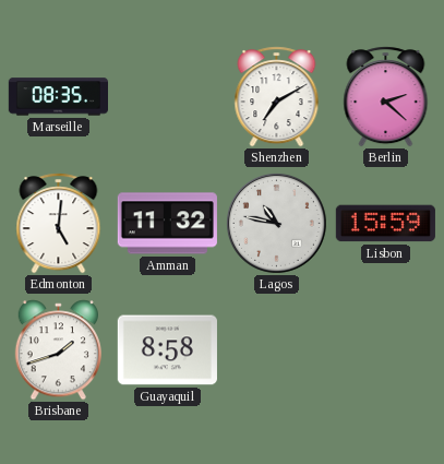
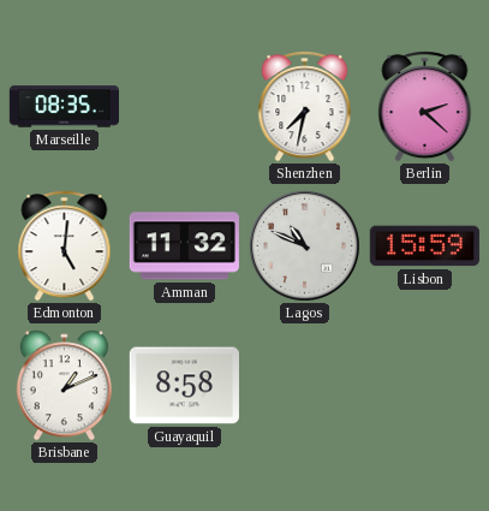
Shenzhen: 7:10 -> 7:32
Lagos: 10:47 -> 10:49
Brisbane: 1:42 -> 1:11
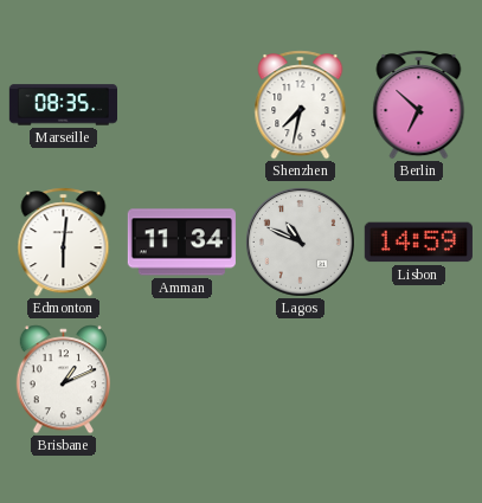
Berlin: 2:22 -> 6:52
Edmonton: 5:01 -> 6:01
Amman: 11:32 -> 11:34
Lisbon: 15:59 -> 14:59
Guayaquil: 8:58 -> none
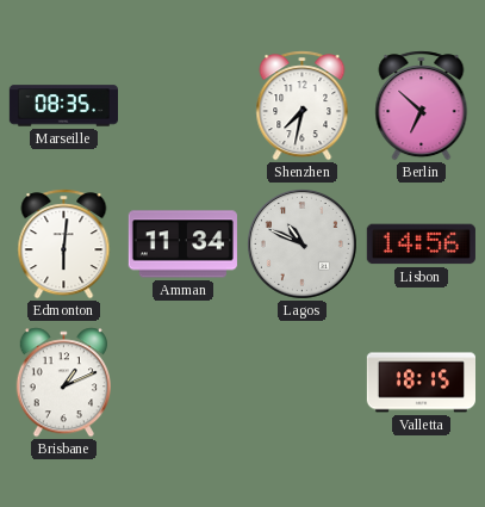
Lisbon: 14:59 -> 14:56
Valletta: none -> 18:15
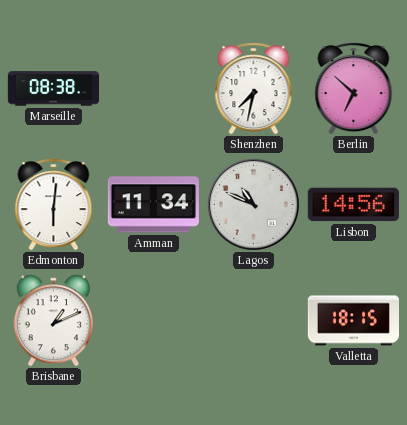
Marseille: 08:35 -> 08:38
